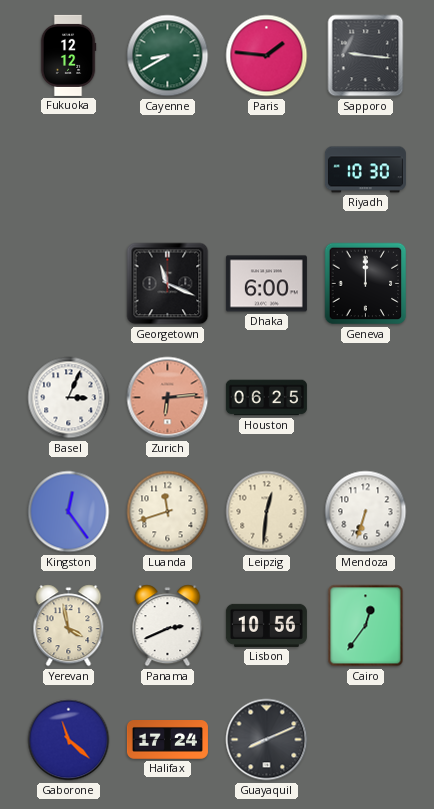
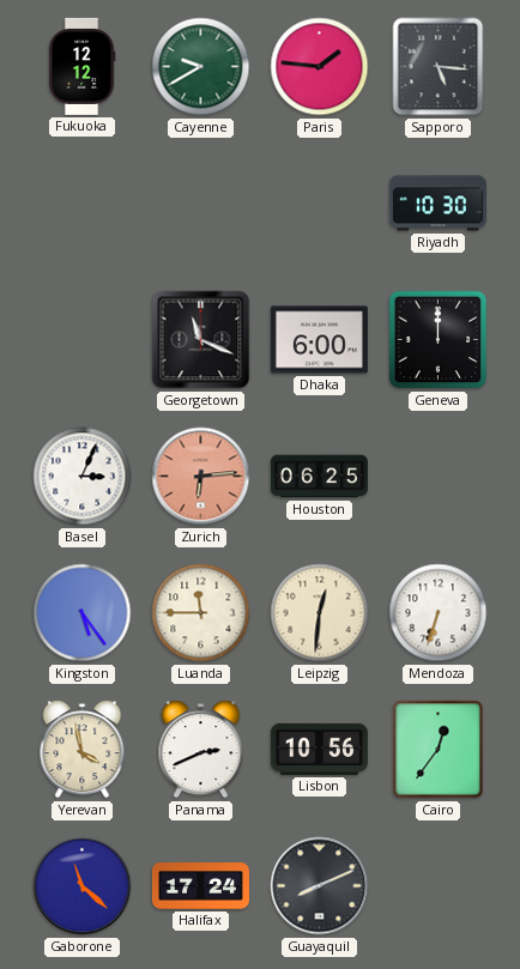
Cayenne: 8:40 -> 9:40
Sapporo: 9:16 -> 5:16
Kingston: 12:24 -> 5:24
Luanda: 11:42 -> 11:45
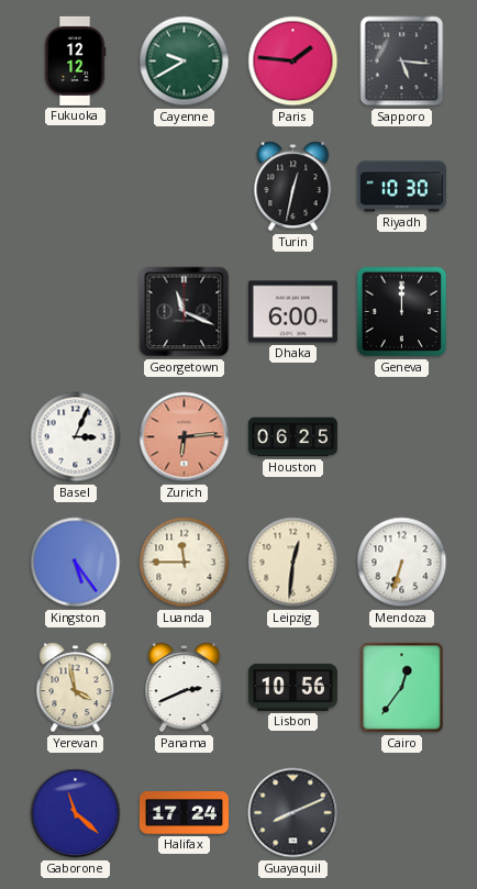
Turin: none -> 12:32
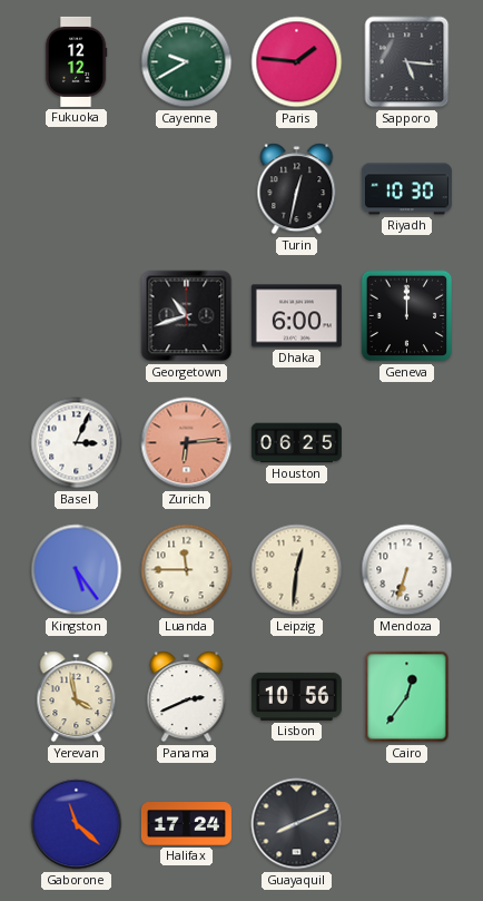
Georgetown: 11:19 -> 10:42
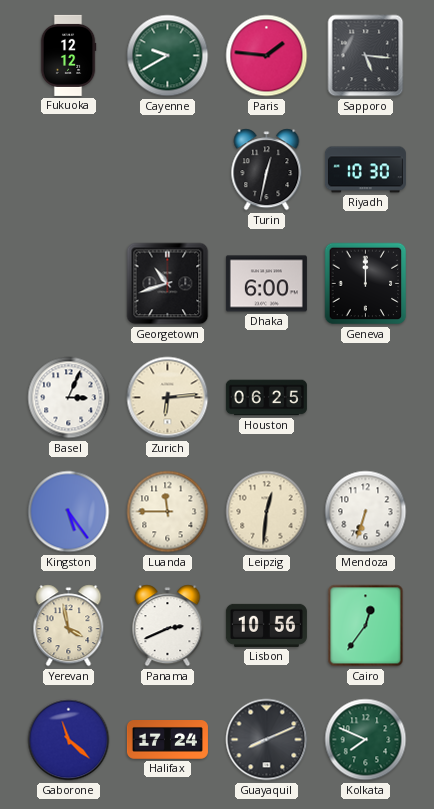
Zurich dial: salmon -> cream
Kolkata: none -> 7:49
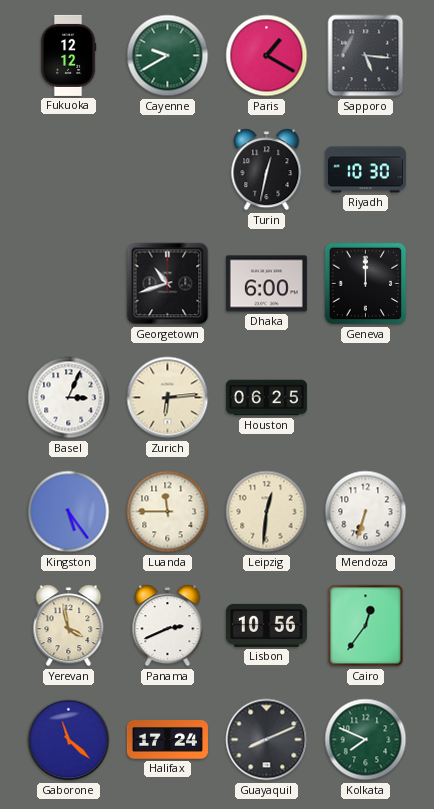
Paris: 1:46 -> 1:20
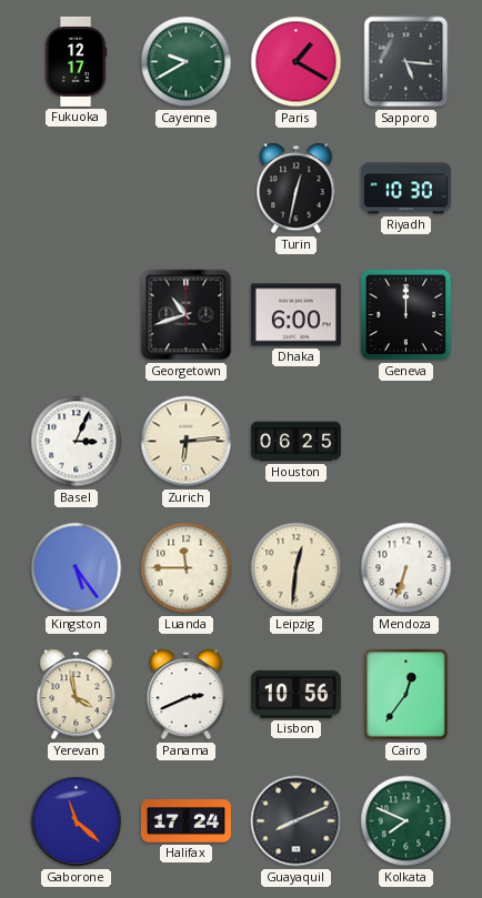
Fukuoka: 12:12 -> 12:17
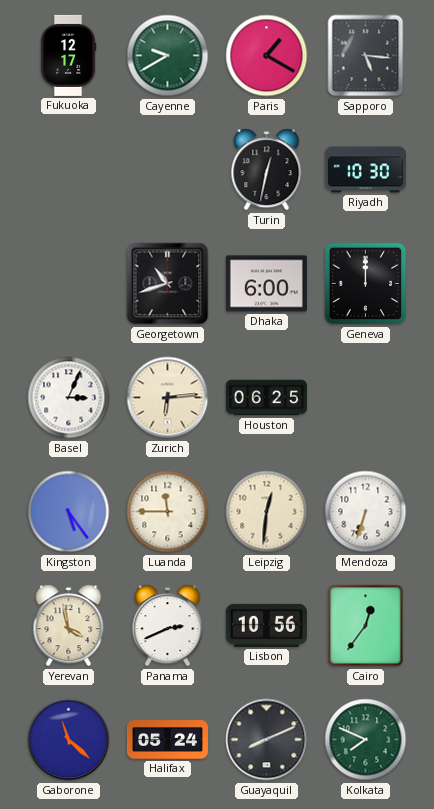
Halifax: 17:24 -> 05:24
